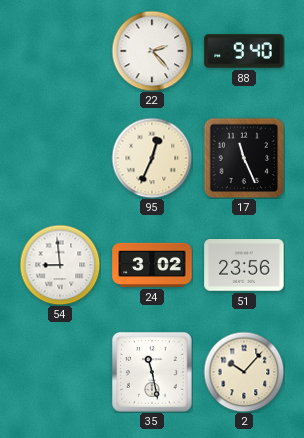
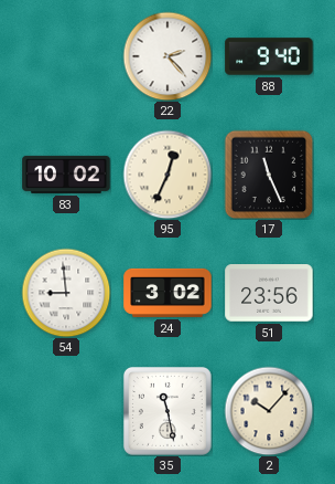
83: none -> 10:02
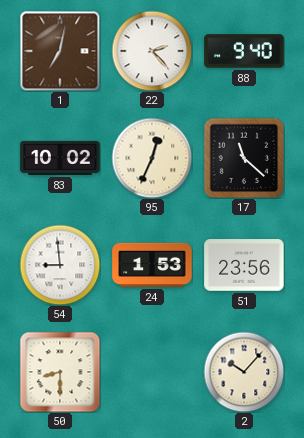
1: none -> 7:02
17: 11:26 -> 11:22
24: 3:02 -> 1:53
50: none -> 8:30
35: 11:28 -> none
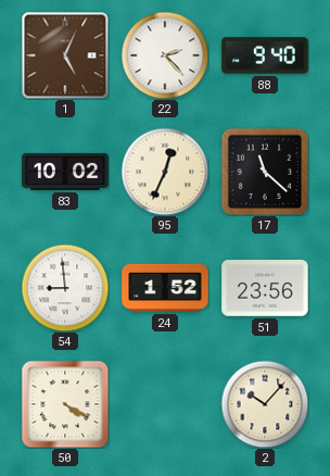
1: 7:02 -> 5:04
24: 1:53 -> 1:52
50: 8:30 -> 4:20
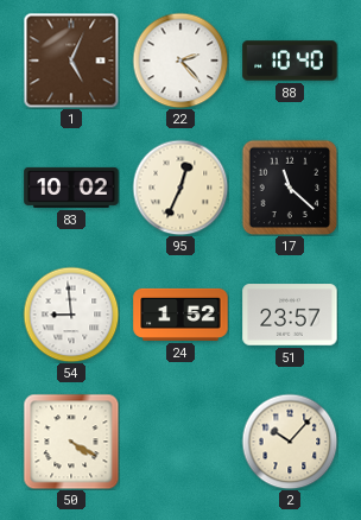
88: 9:40 -> 10:40
51: 23:56 -> 23:57
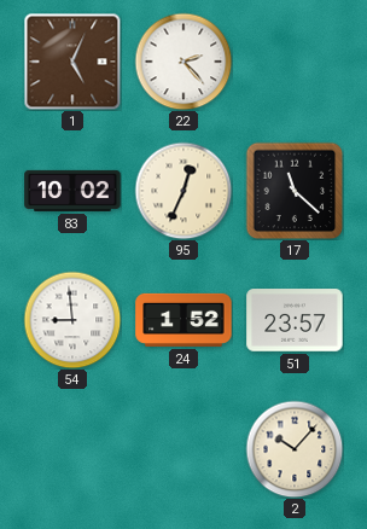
88: 10:40 -> none
50: 4:20 -> none
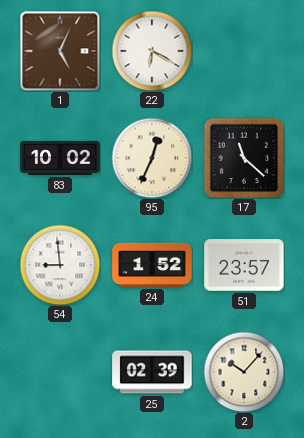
22: 2:23 -> 6:20
25: none -> 02:39
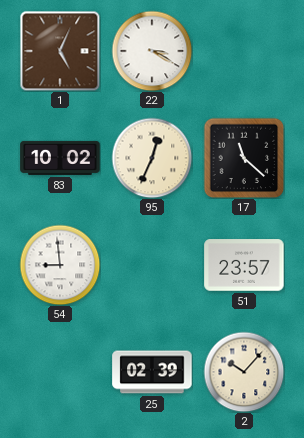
22: 6:20 -> 3:20
24: 1:52 -> none
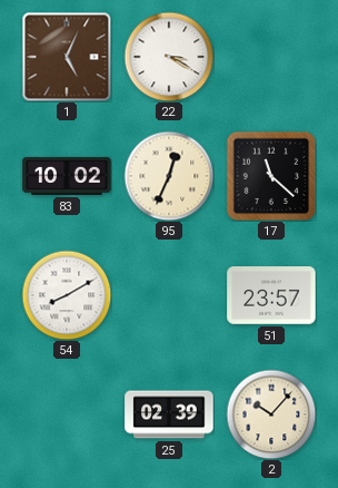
54: 8:59 -> 8:10
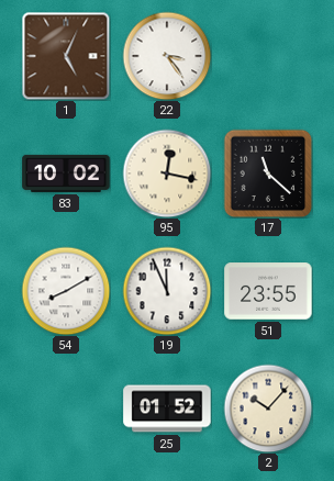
22: 3:20 -> 3:24
95: 12:34 -> 12:17
19: none -> 11:56
51: 23:57 -> 23:55
25: 02:39 -> 01:52
